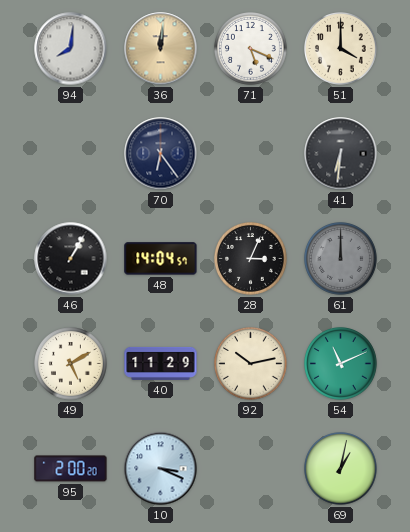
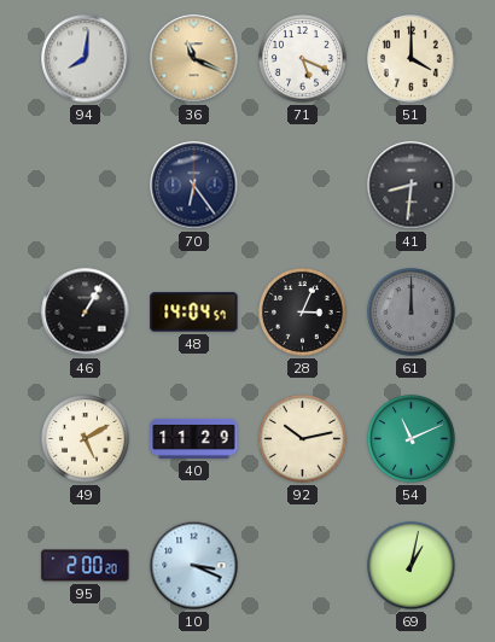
36: 12:01 -> 11:19
41: 6:31 -> 8:31
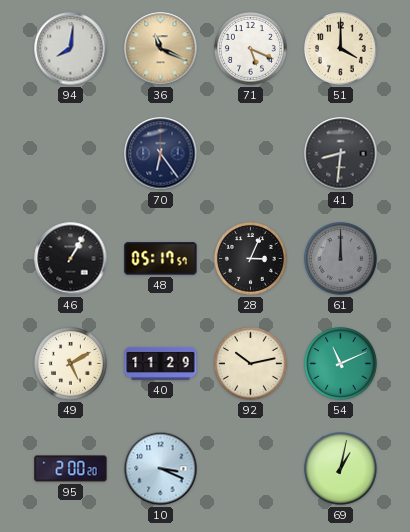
48: 14:04 -> 05:17
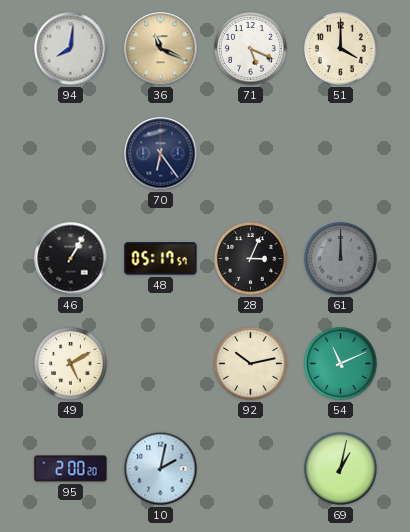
41: 8:31 -> none
40: 11:29 -> none
10: 3:19 -> 2:02
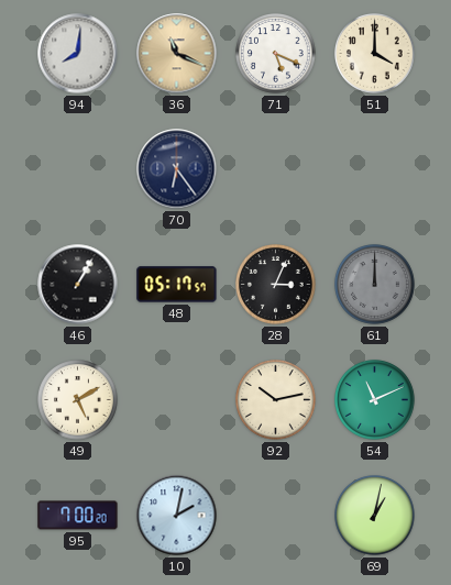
95: 2:00 -> 7:00
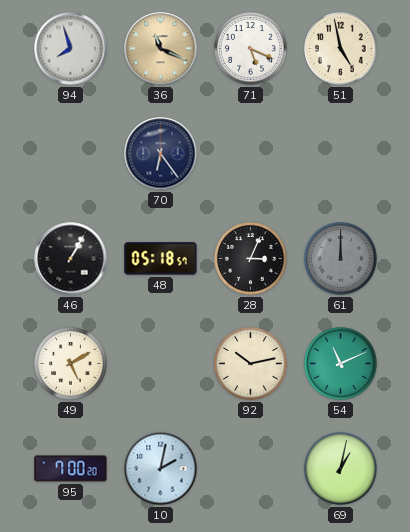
94: 8:01 -> 7:57
51: 4:00 -> 4:58
48: 05:17 -> 05:18
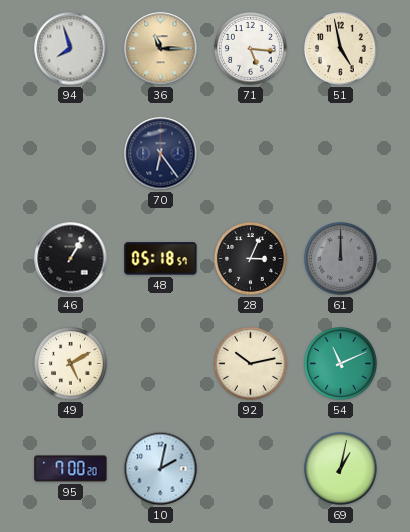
36: 11:19 -> 11:15
71: 5:19 -> 5:16
